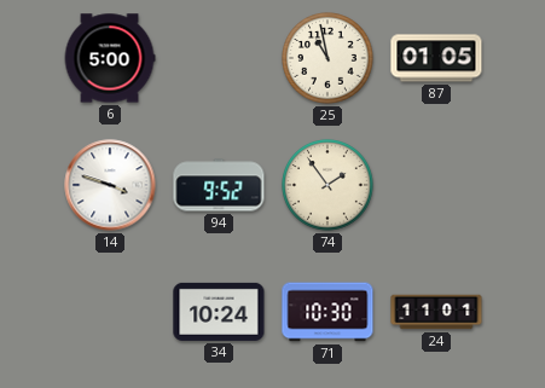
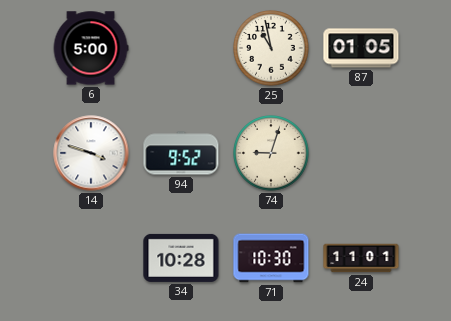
74: 1:54 -> 9:03
34: 10:24 -> 10:28
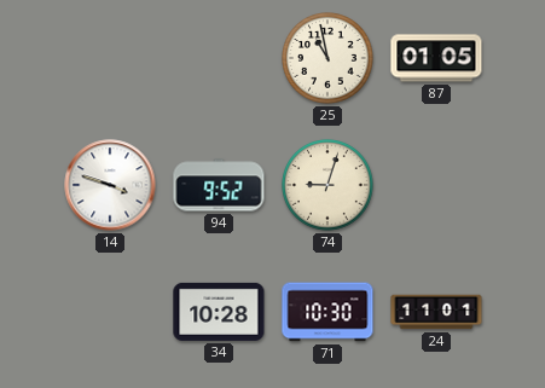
6: 5:00 -> none
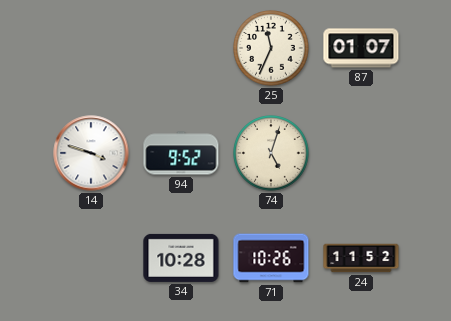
25: 10:58 -> 11:34
87: 01:05 -> 01:07
74: 9:03 -> 5:03
71: 10:30 -> 10:26
24: 11:01 -> 11:52
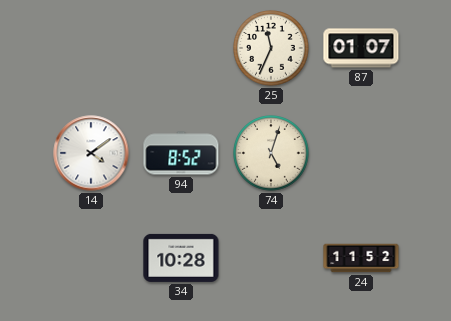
14: 3:48 -> 4:09
94: 9:52 -> 8:52
71: 10:26 -> none
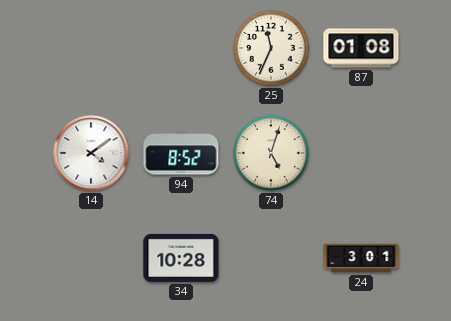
87: 01:07 -> 01:08
24: 11:52 -> 3:01
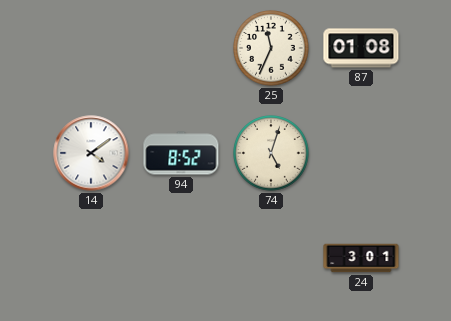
34: 10:28 -> none
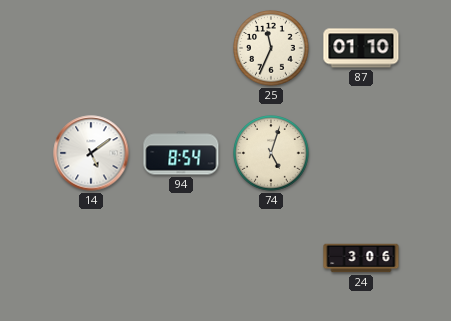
87: 01:08 -> 01:10
14: 4:09 -> 5:09
94: 8:52 -> 8:54
24: 3:01 -> 3:06
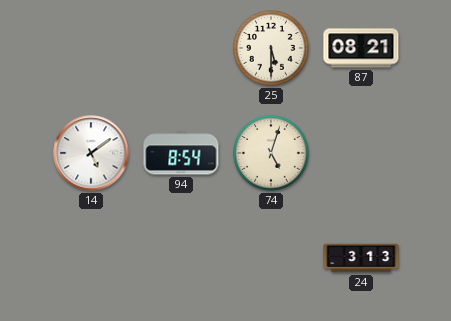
25: 11:34 -> 5:30
87: 01:10 -> 08:21
24: 3:06 -> 3:13
